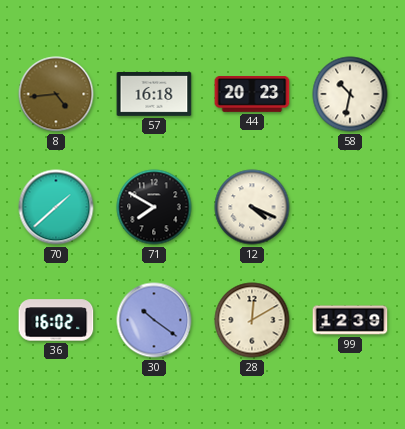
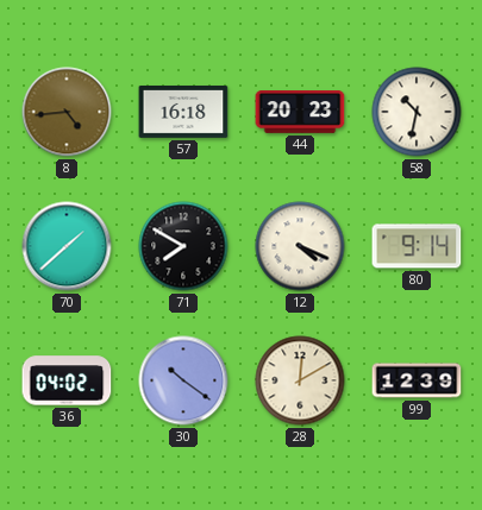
80: none -> 9:14
36: 16:02 -> 04:02
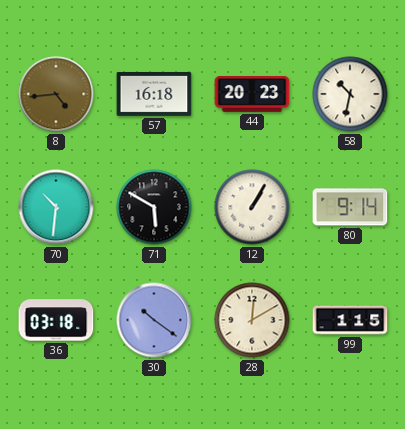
70: 1:38 -> 10:31
71: 7:50 -> 5:50
12: 4:19 -> 1:05
36: 04:02 -> 03:18
99: 12:39 -> 1:15
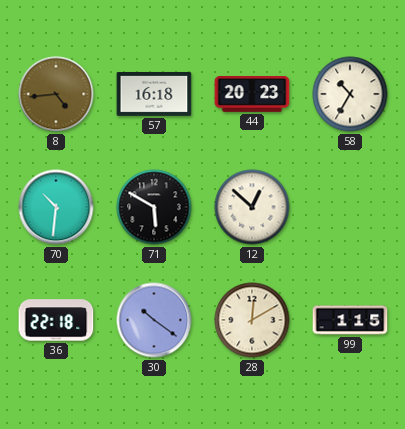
58: 10:32 -> 10:35
12: 1:05 -> 12:52
80: 9:14 -> none
36: 03:18 -> 22:18
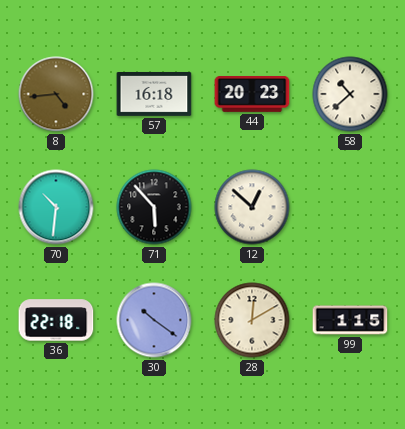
58: 10:35 -> 10:38
71: 5:50 -> 5:53
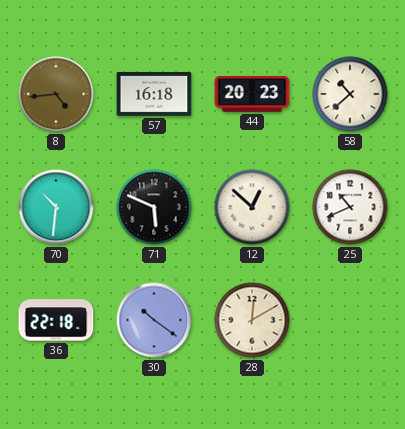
71: 5:53 -> 5:49
25: none -> 10:41
99: 1:15 -> none
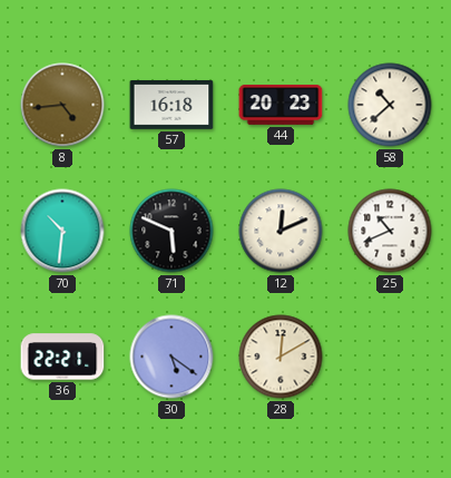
12: 12:52 -> 12:11
36: 22:18 -> 22:21
30: 10:21 -> 5:21
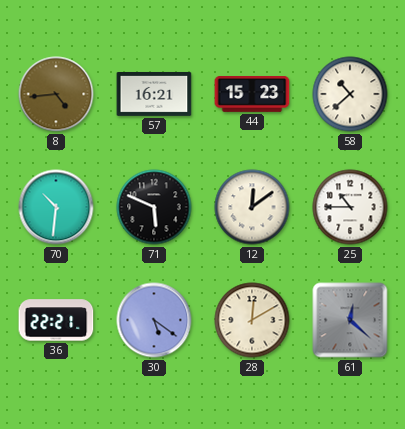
57: 16:18 -> 16:21
44: 20:23 -> 15:23
12: 12:11 -> 12:09
25: 10:41 -> 10:45
61: none -> 12:22
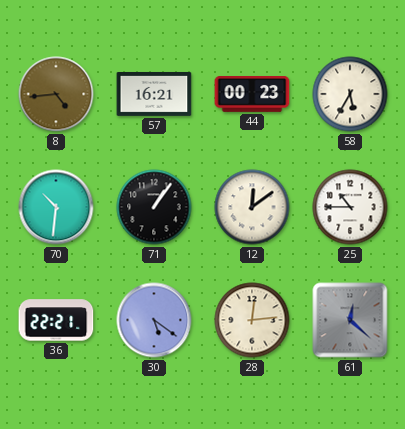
44: 15:23 -> 00:23
58: 10:38 -> 5:35
71: 5:49 -> 1:06
28: 12:10 -> 12:14
